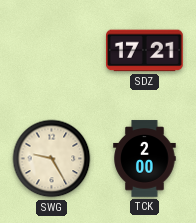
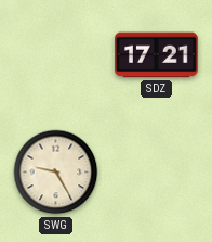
TCK: 2:00 -> none
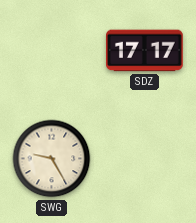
SDZ: 17:21 -> 17:17
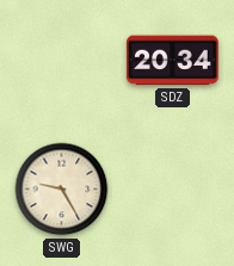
SDZ: 17:17 -> 20:34
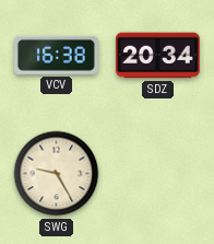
VCV: none -> 16:38
